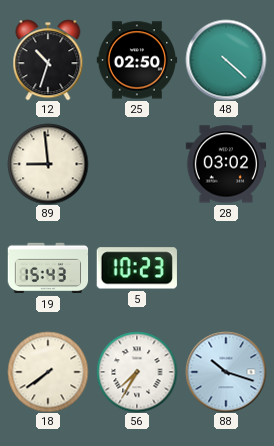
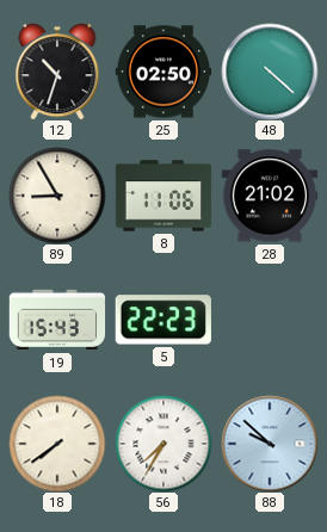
89: 8:59 -> 8:55
8: none -> 11:06
28: 03:02 -> 21:02
5: 10:23 -> 22:23
88: 10:18 -> 9:52
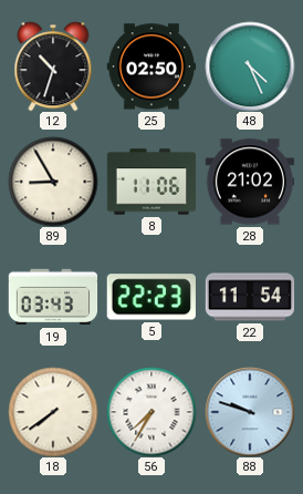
48: 4:22 -> 4:26
19: 15:43 -> 03:43
22: none -> 11:54
88: 9:52 -> 9:48
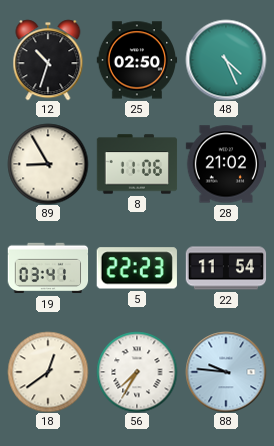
19: 03:43 -> 03:41
18: 7:39 -> 12:39
88: 9:48 -> 9:46
